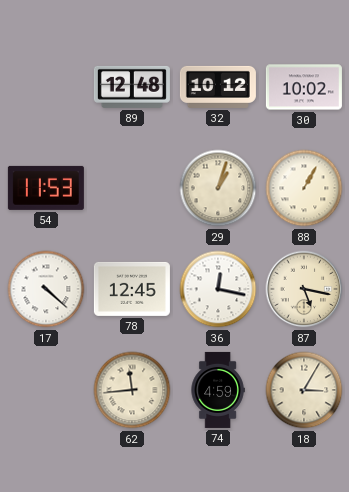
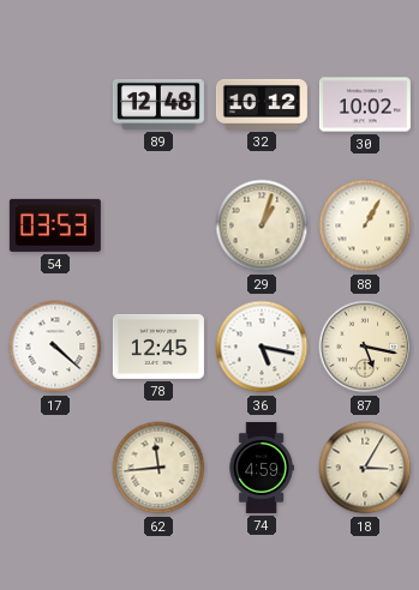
54: 11:53 -> 03:53
36: 12:17 -> 5:17
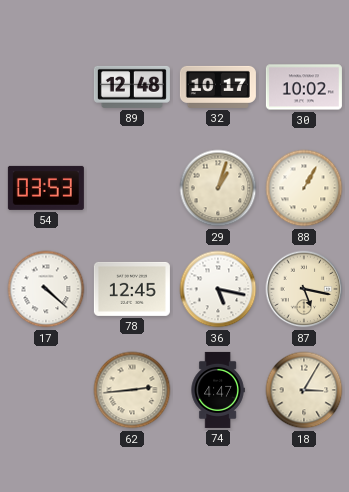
32: 10:12 -> 10:17
62: 11:44 -> 2:44
74: 4:59 -> 4:47
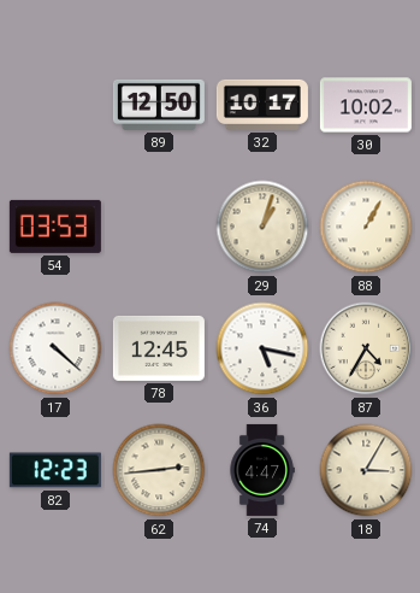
89: 12:48 -> 12:50
87: 5:17 -> 4:35
82: none -> 12:23
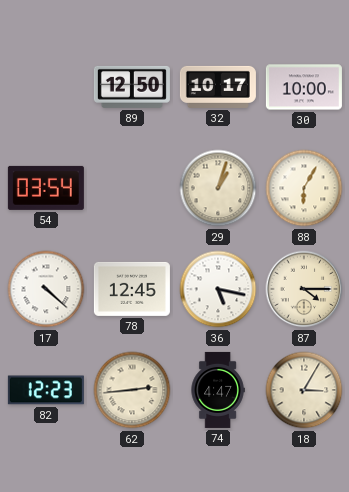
30: 10:02 -> 10:00
54: 03:53 -> 03:54
88: 1:05 -> 6:05
87: 4:35 -> 4:15
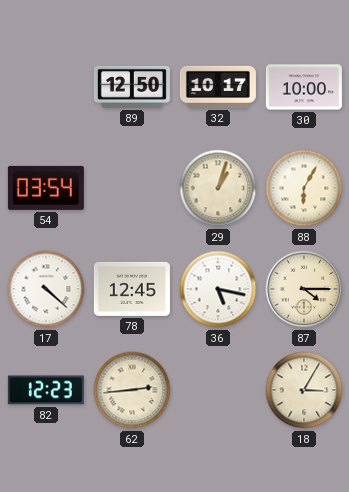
74: 4:47 -> none
